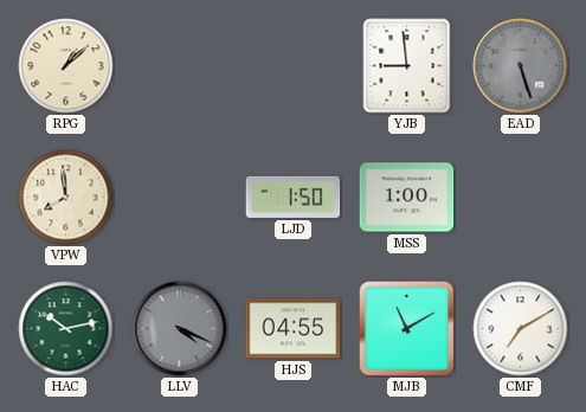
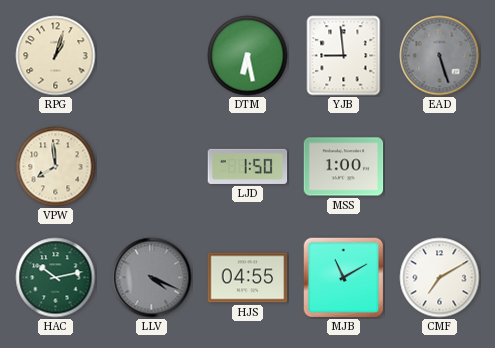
RPG: 1:08 -> 1:03
DTM: none -> 6:28
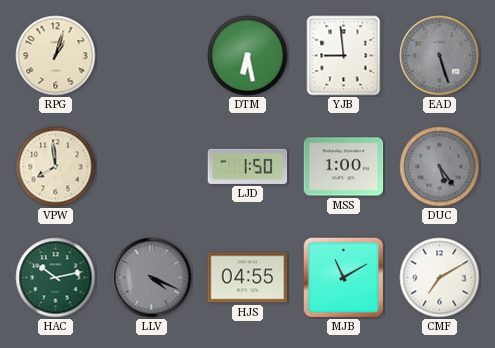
DUC: none -> 5:24
